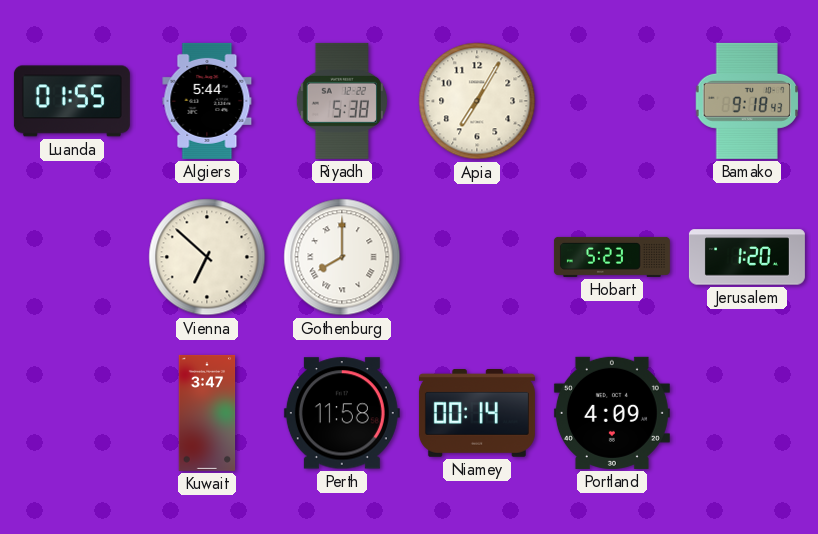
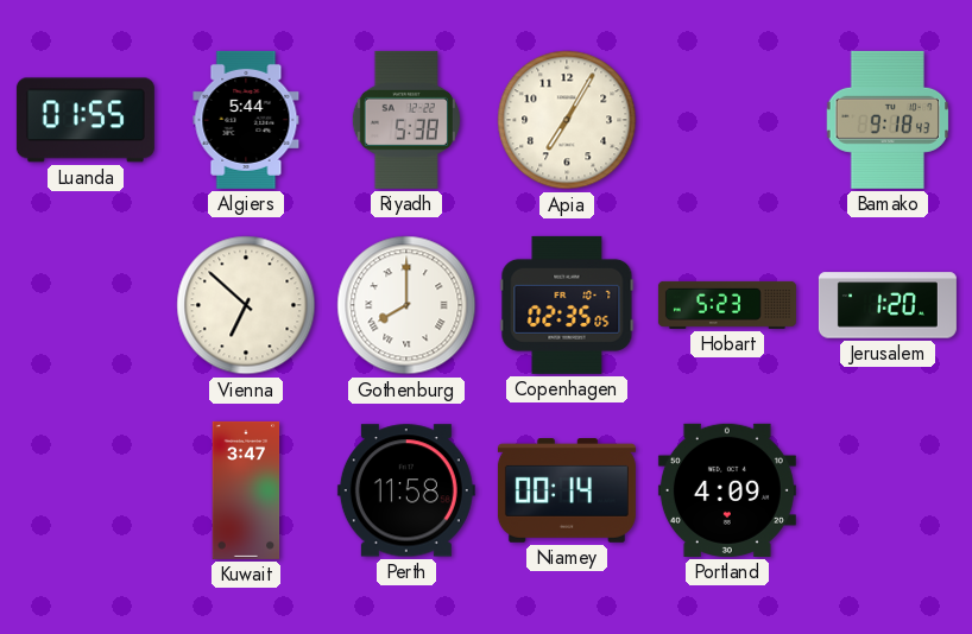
Copenhagen: none -> 02:35
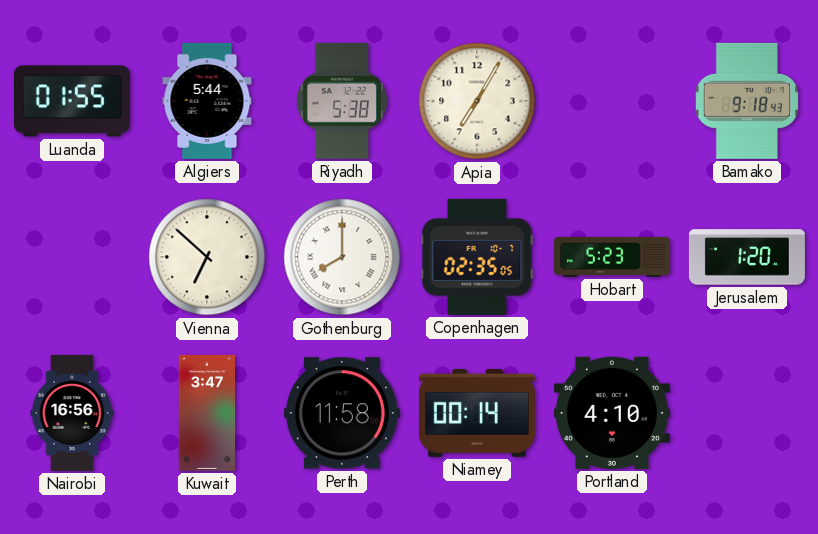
Nairobi: none -> 16:56
Portland: 4:09 -> 4:10
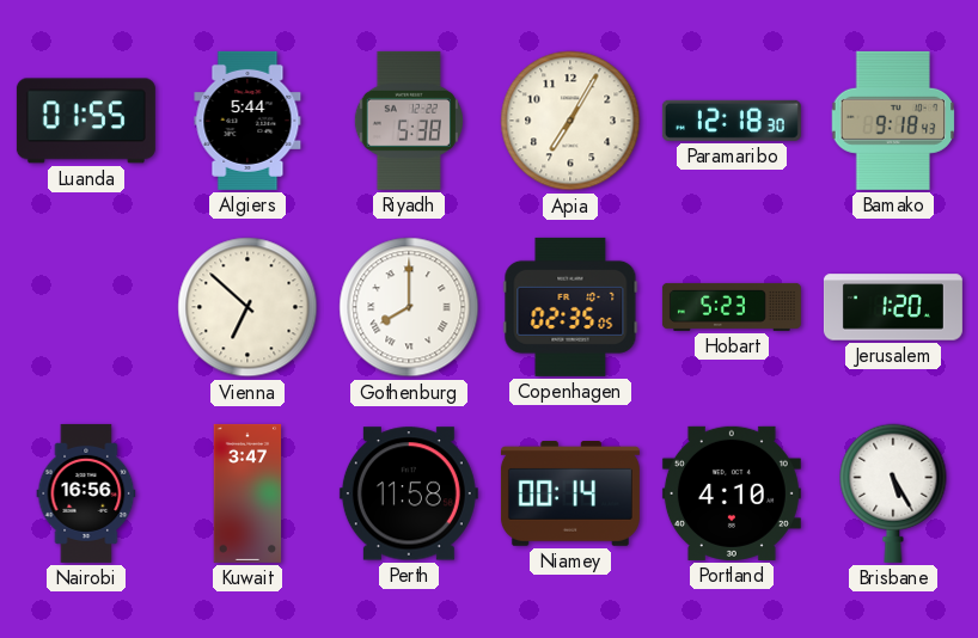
Paramaribo: none -> 12:18
Brisbane: none -> 5:25
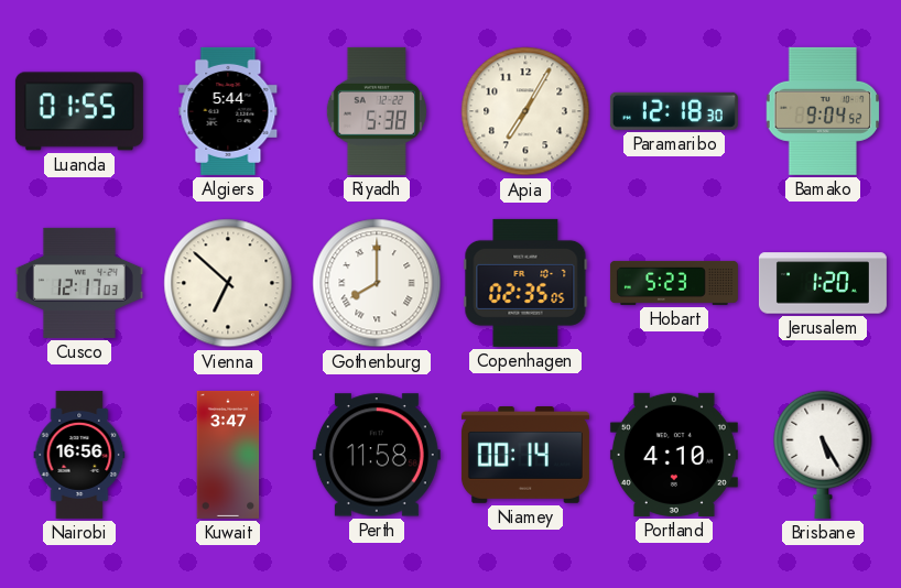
Bamako: 9:18 -> 9:04
Cusco: none -> 12:17
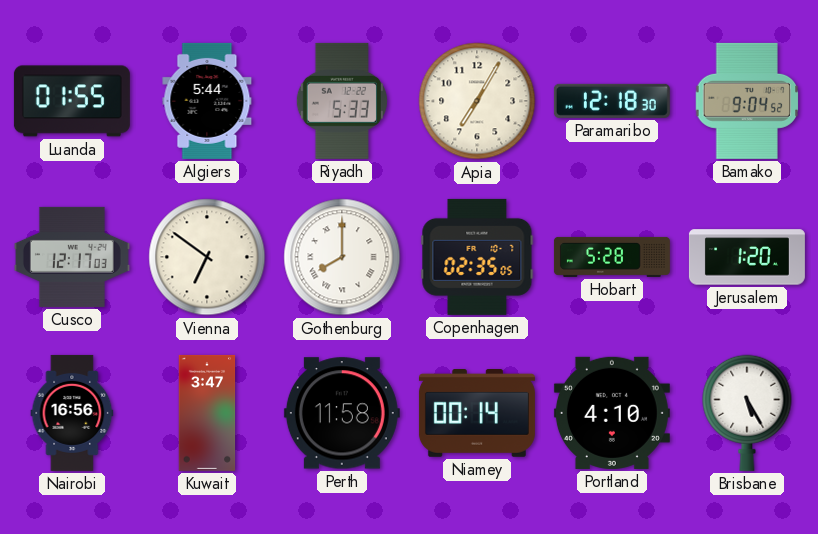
Riyadh: 5:38 -> 5:33
Vienna: 6:52 -> 6:51
Hobart: 5:23 -> 5:28
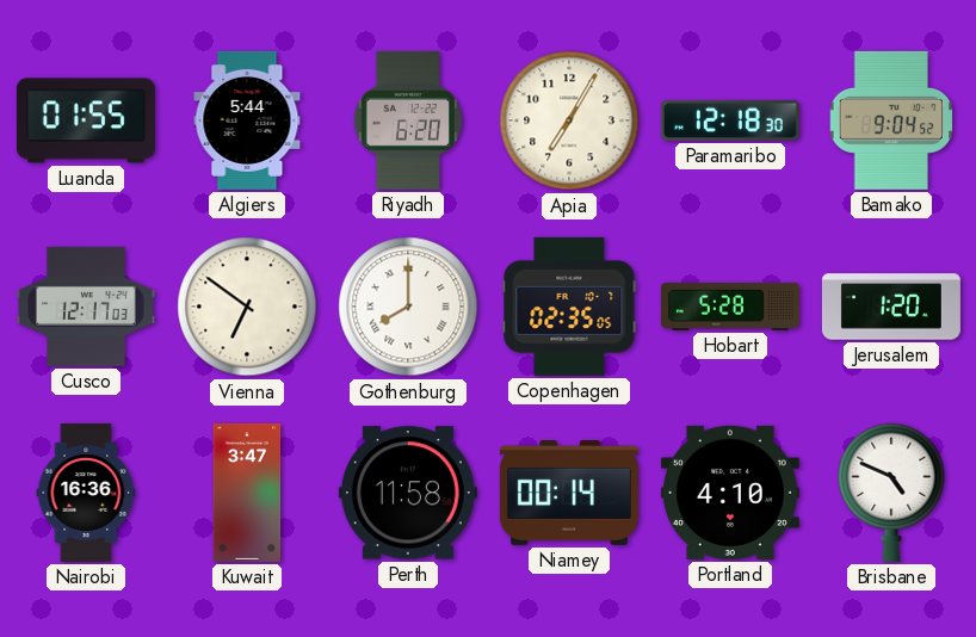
Riyadh: 5:33 -> 6:20
Nairobi: 16:56 -> 16:36
Brisbane: 5:25 -> 4:49
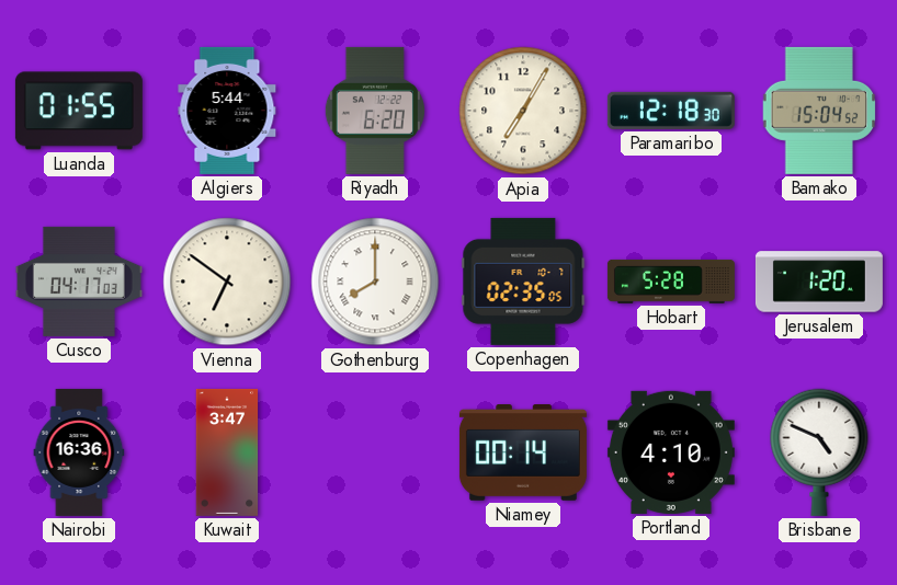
Bamako: 9:04 -> 15:04
Cusco: 12:17 -> 04:17
Perth: 11:58 -> none
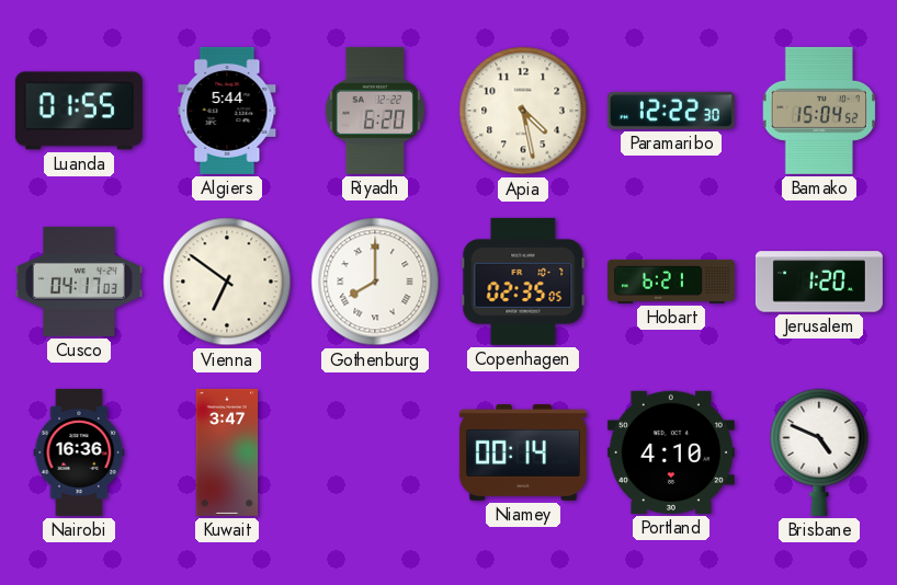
Apia: 7:05 -> 4:28
Paramaribo: 12:18 -> 12:22
Hobart: 5:28 -> 6:21
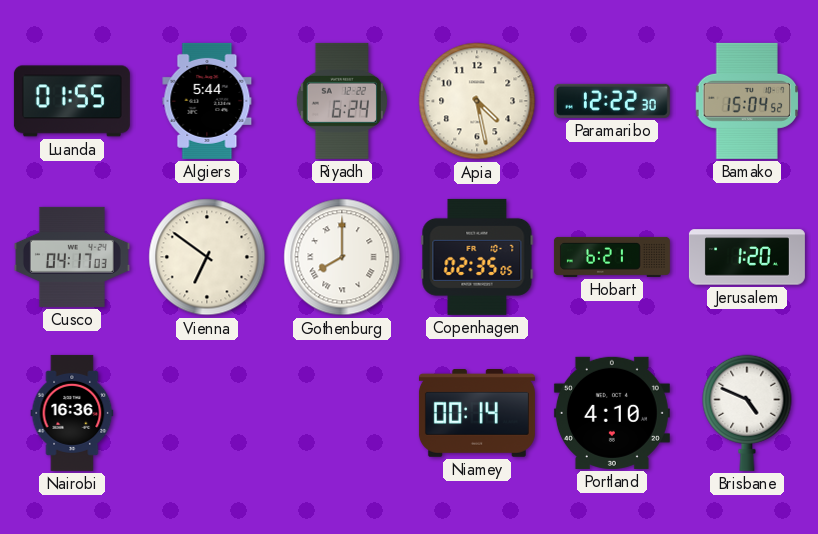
Riyadh: 6:20 -> 6:24
Kuwait: 3:47 -> none
